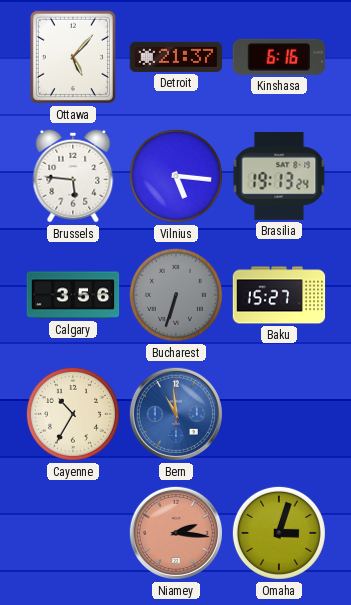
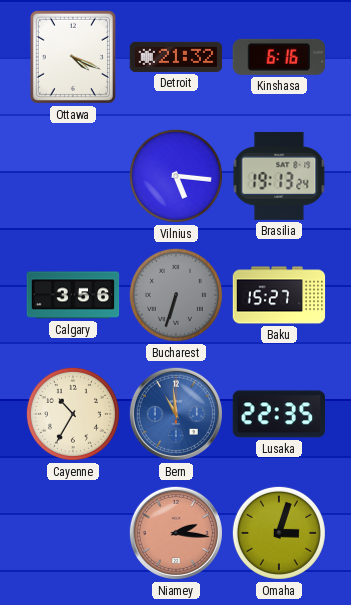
Ottawa: 5:07 -> 4:19
Detroit: 21:37 -> 21:32
Brussels: 5:46 -> none
Lusaka: none -> 22:35
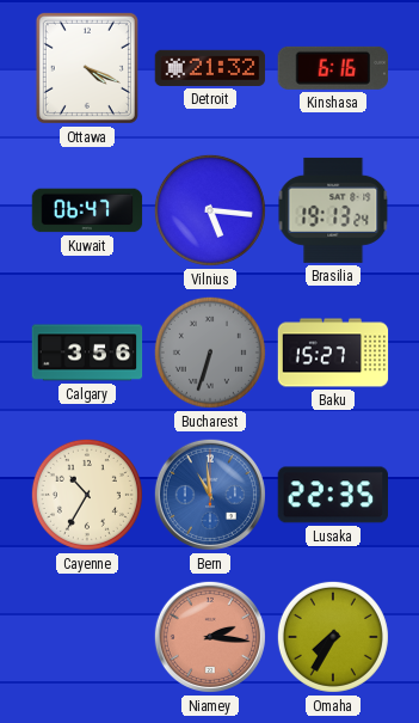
Kuwait: none -> 06:47
Omaha: 3:03 -> 7:35
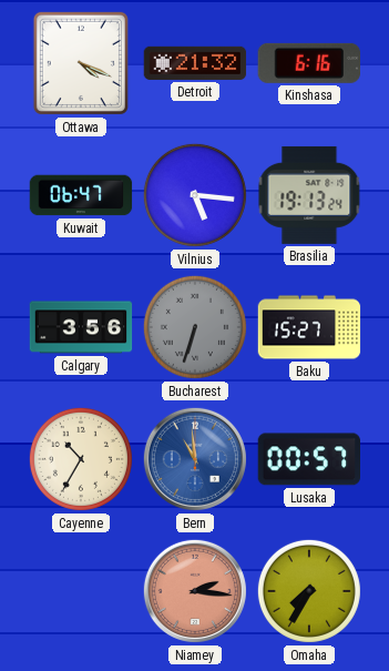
Lusaka: 22:35 -> 00:57
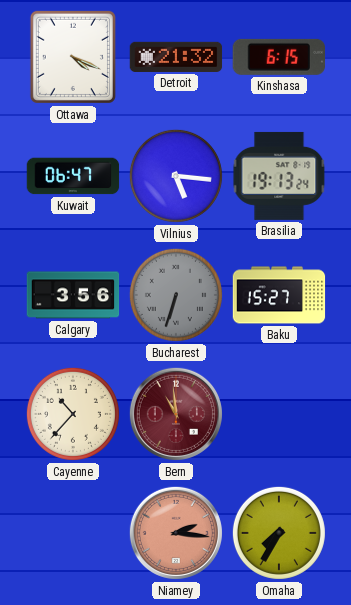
Kinshasa: 6:16 -> 6:15
Cayenne: 10:35 -> 10:37
Bern dial: blue -> burgundy
Lusaka: 00:57 -> none
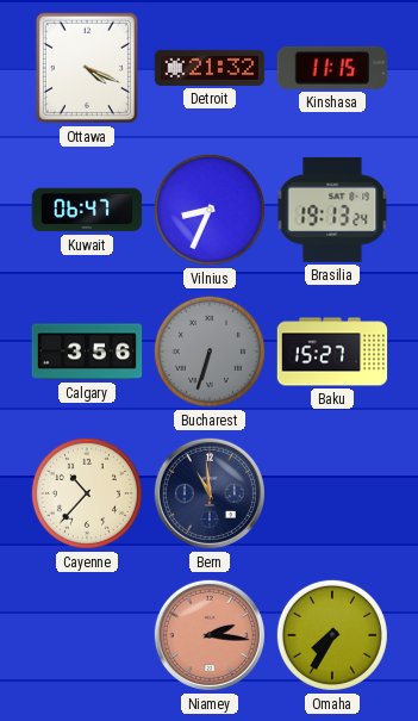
Kinshasa: 6:15 -> 11:15
Vilnius: 5:16 -> 8:34
Bern dial: burgundy -> navy
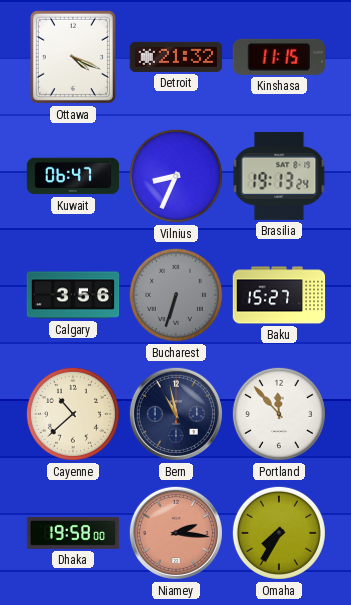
Cayenne: 10:37 -> 10:38
Bern: 10:59 -> 10:58
Portland: none -> 11:53
Dhaka: none -> 19:58
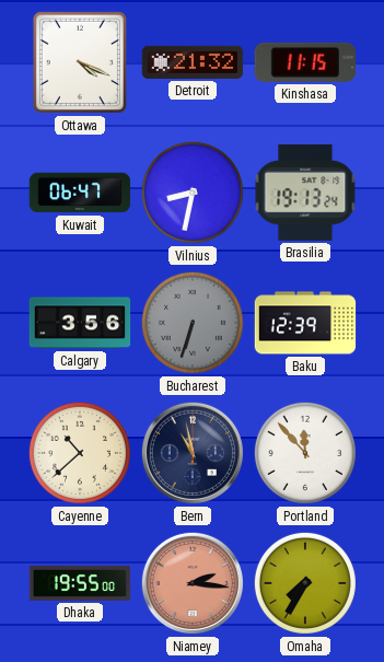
Vilnius: 8:34 -> 8:32
Baku: 15:27 -> 12:39
Dhaka: 19:58 -> 19:55
